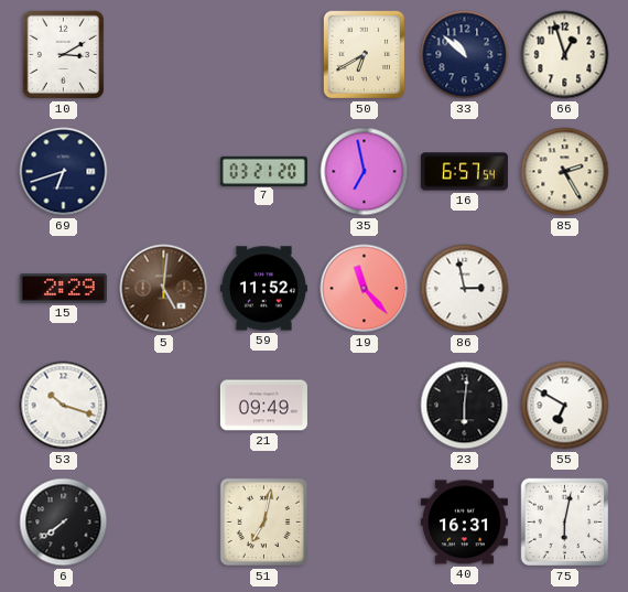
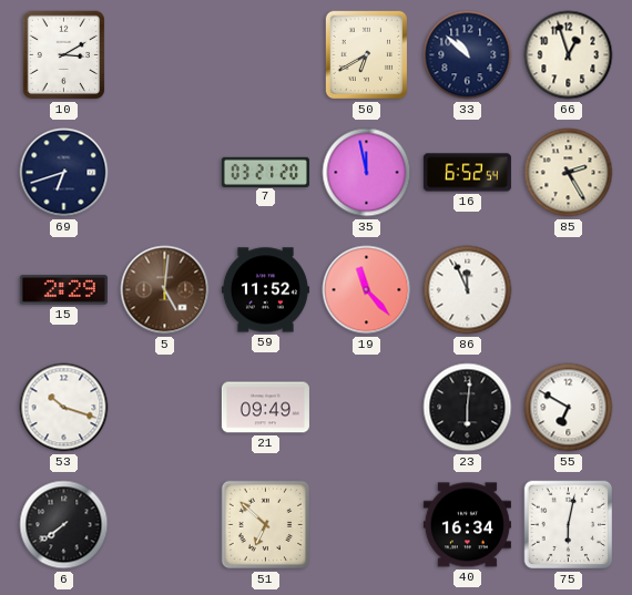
35: 6:58 -> 11:58
16: 6:57 -> 6:52
86: 2:58 -> 11:56
51: 7:02 -> 6:52
40: 16:31 -> 16:34
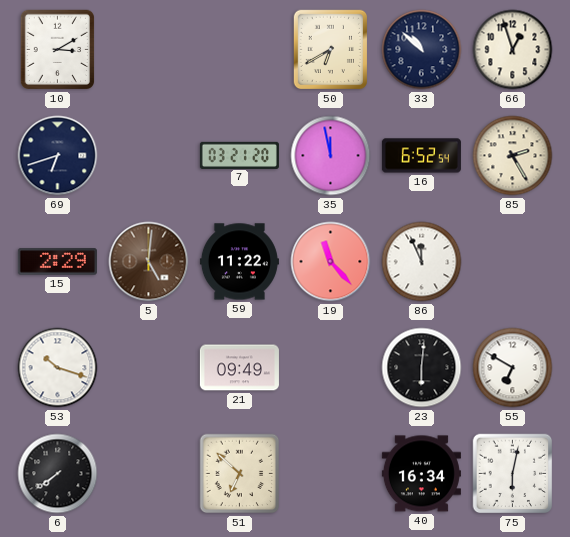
59: 11:52 -> 11:22
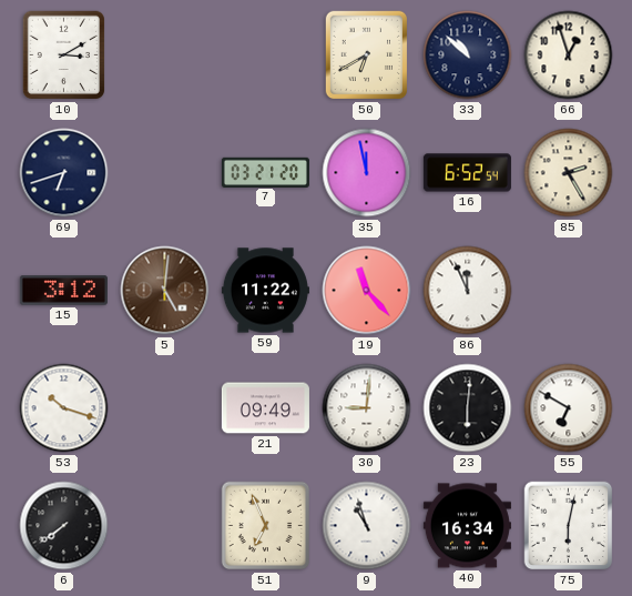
15: 2:29 -> 3:12
30: none -> 9:01
51: 6:52 -> 6:56
9: none -> 10:57
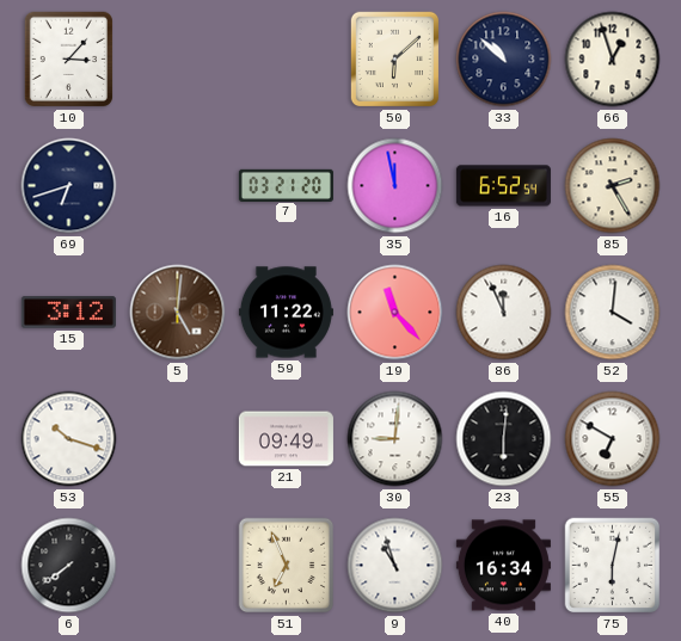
10: 3:10 -> 3:07
50: 6:40 -> 6:08
52: none -> 4:01
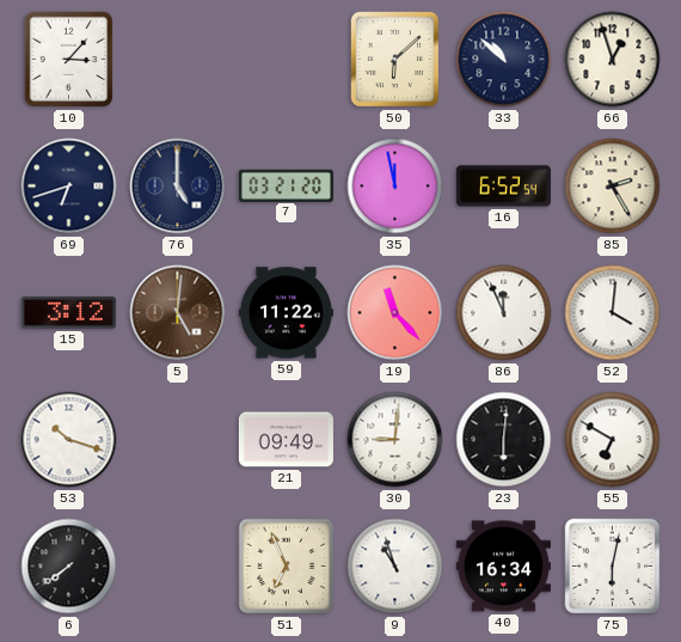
76: none -> 5:00
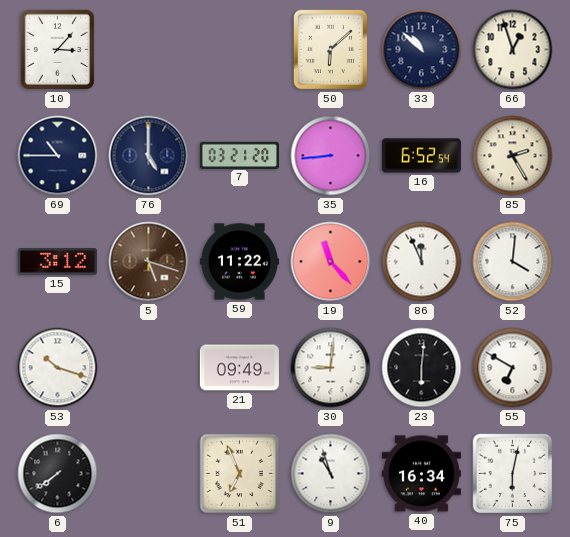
69: 6:42 -> 10:45
35: 11:58 -> 8:44
5: 5:01 -> 5:18
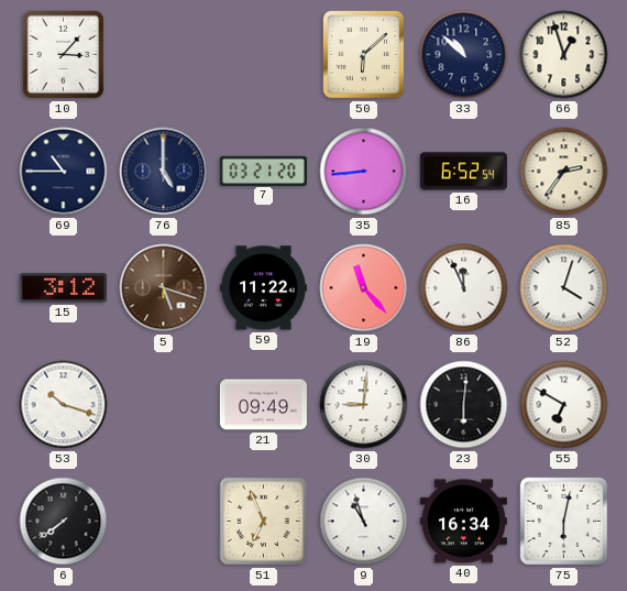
85: 2:25 -> 2:36
52: 4:01 -> 4:03
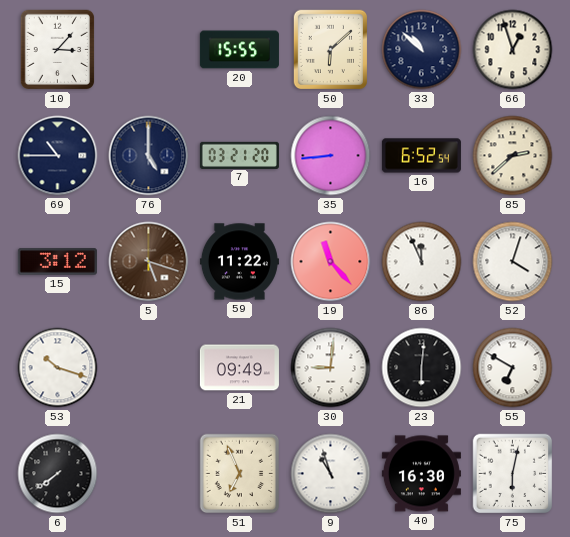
20: none -> 15:55
85: 2:36 -> 2:38
40: 16:34 -> 16:30
